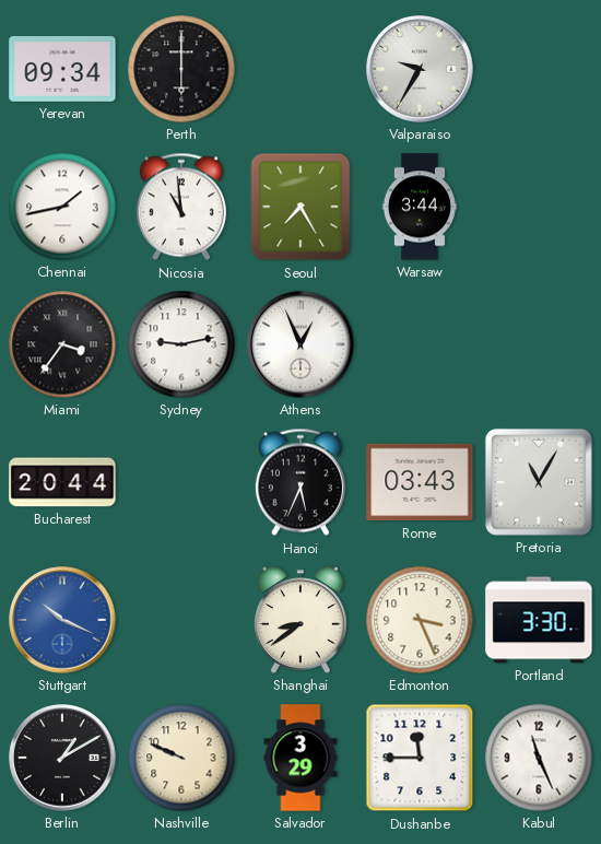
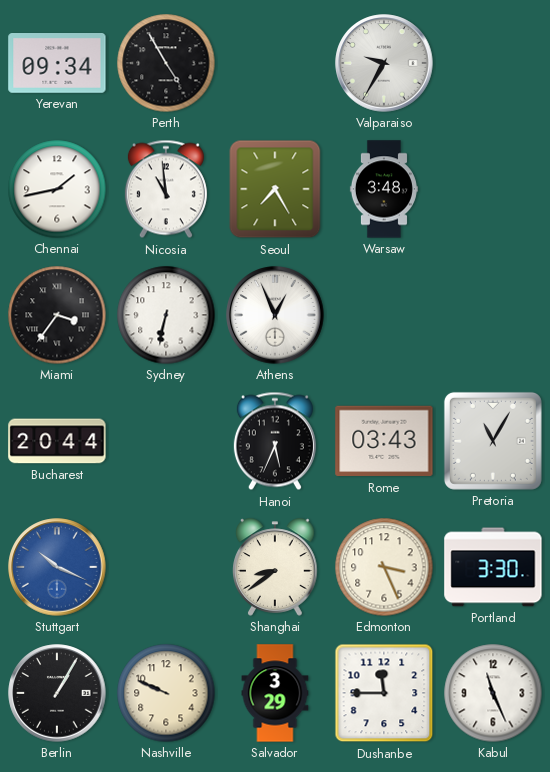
Perth: 6:00 -> 4:55
Warsaw: 3:44 -> 3:48
Sydney: 9:13 -> 6:32
Berlin: 1:10 -> 1:05
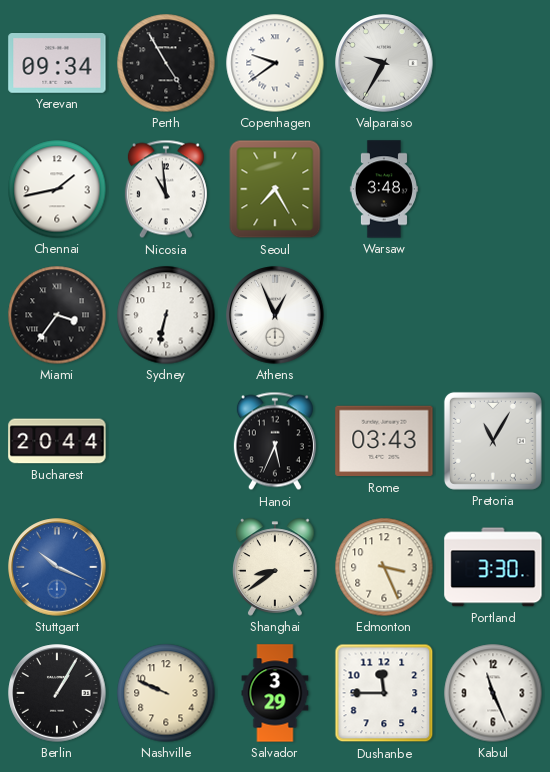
Copenhagen: none -> 9:39
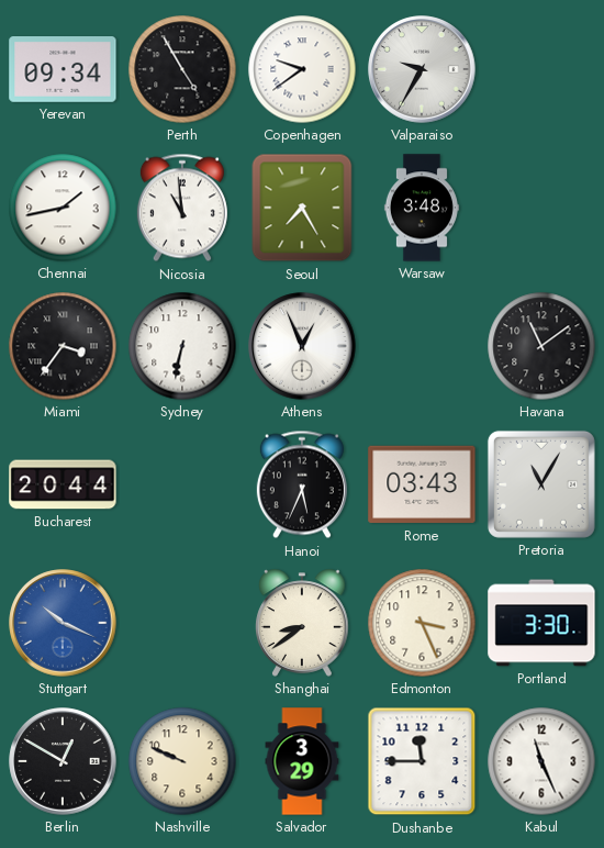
Havana: none -> 11:09
Berlin: 1:05 -> 12:50
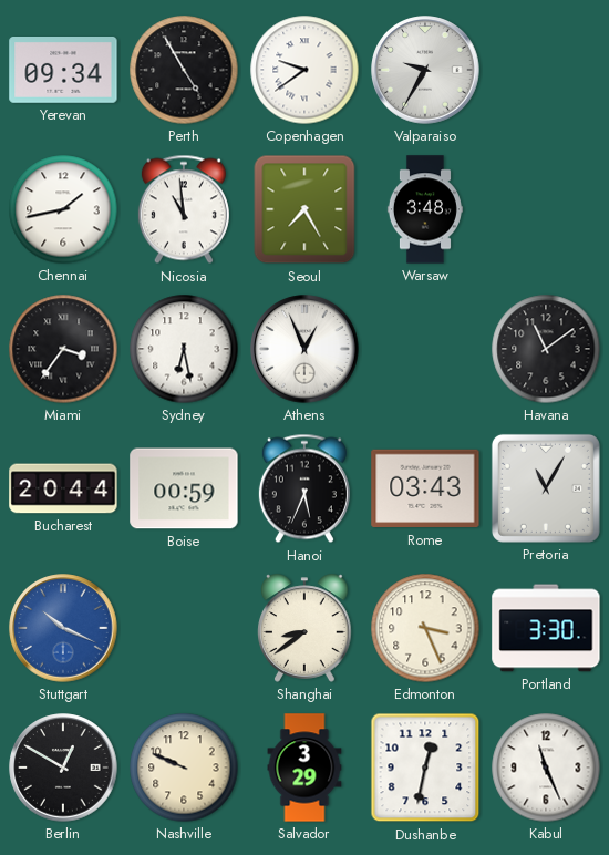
Sydney: 6:32 -> 6:28
Boise: none -> 00:59
Dushanbe: 11:45 -> 12:32
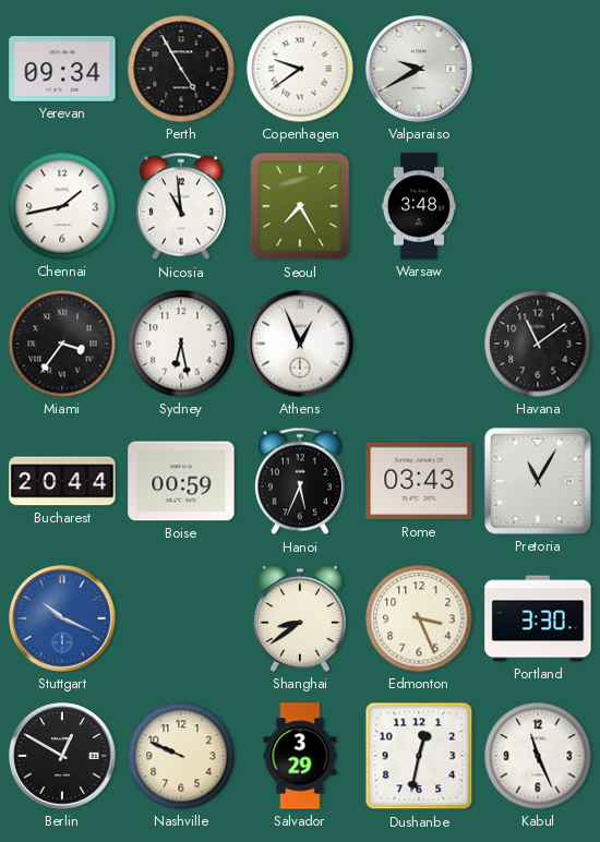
Valparaiso: 9:35 -> 9:40
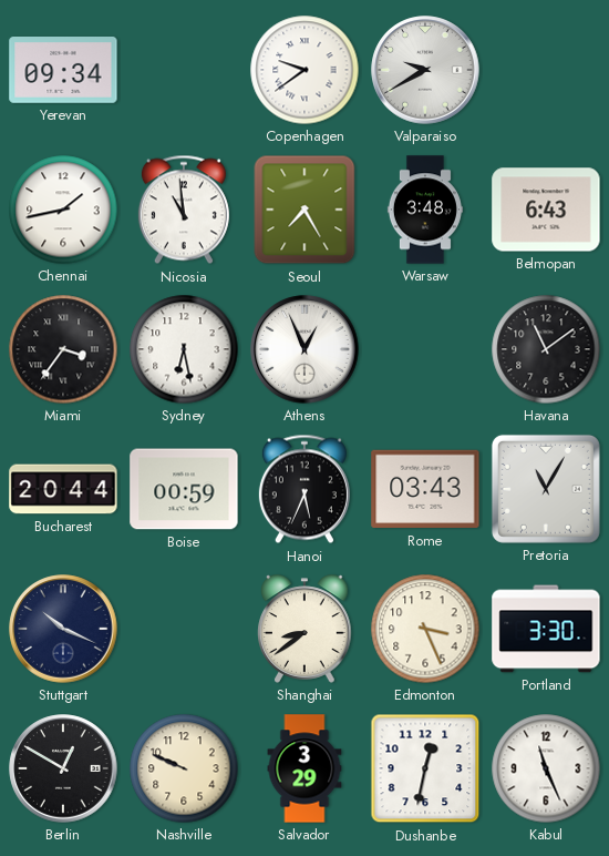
Perth: 4:55 -> none
Belmopan: none -> 6:43
Stuttgart dial: blue -> navy
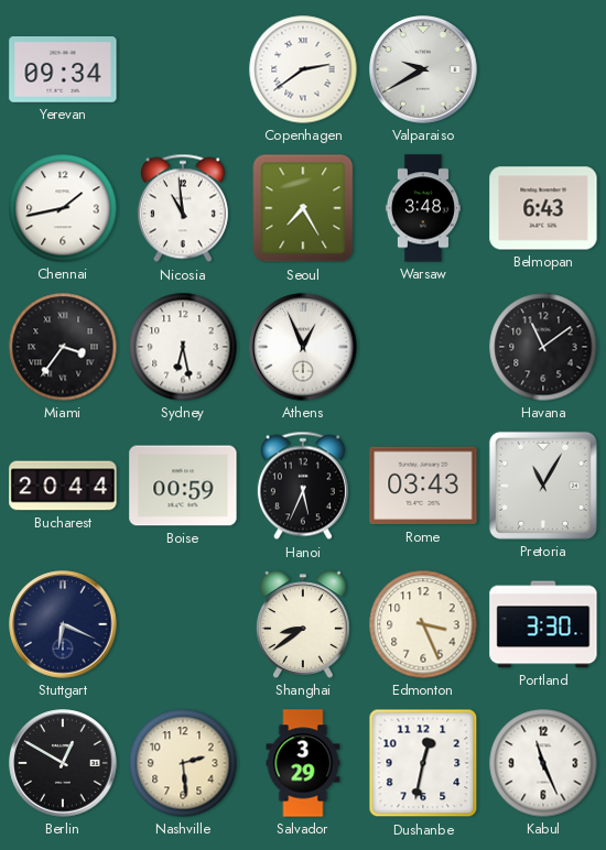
Copenhagen: 9:39 -> 2:39
Stuttgart: 10:19 -> 6:19
Nashville: 9:49 -> 2:29
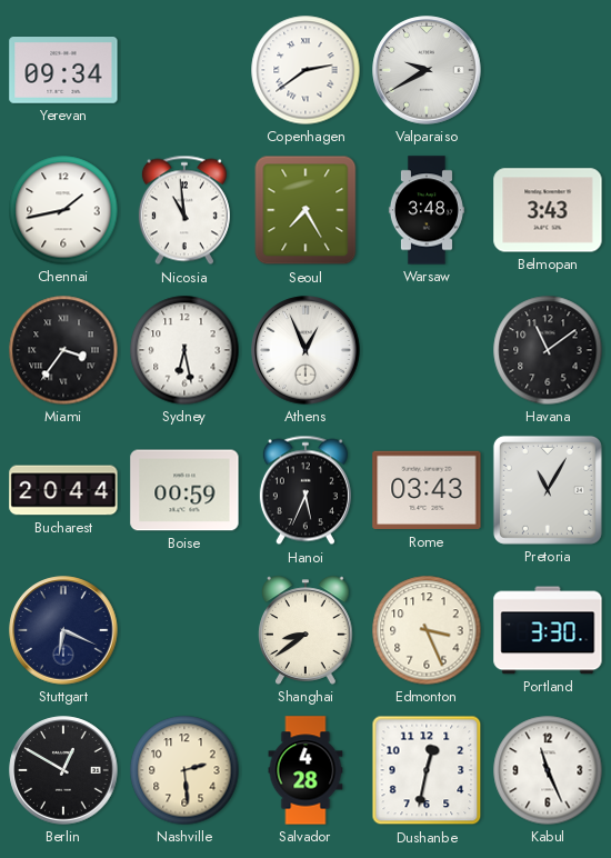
Belmopan: 6:43 -> 3:43
Salvador: 3:29 -> 4:28
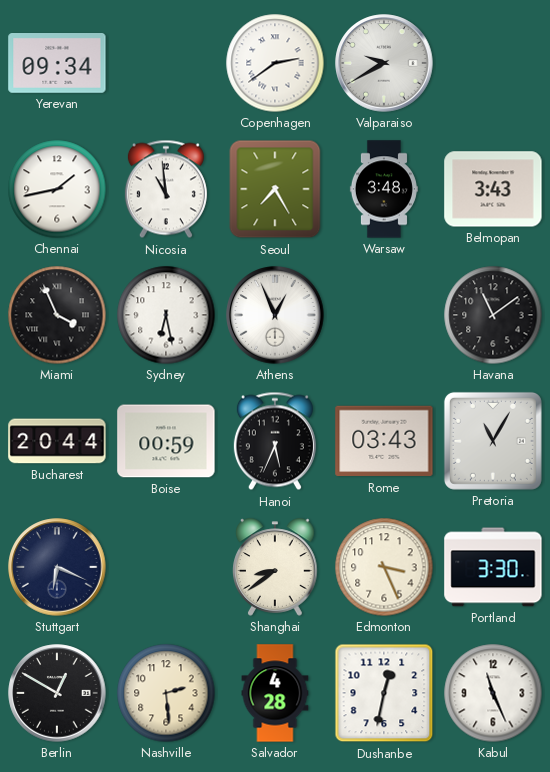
Miami: 3:36 -> 3:56
